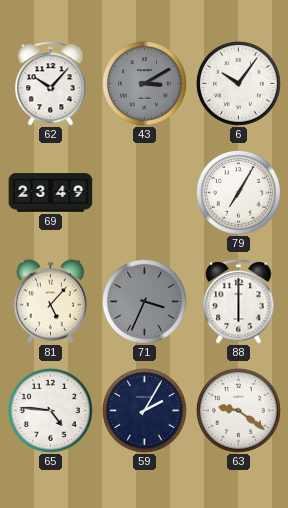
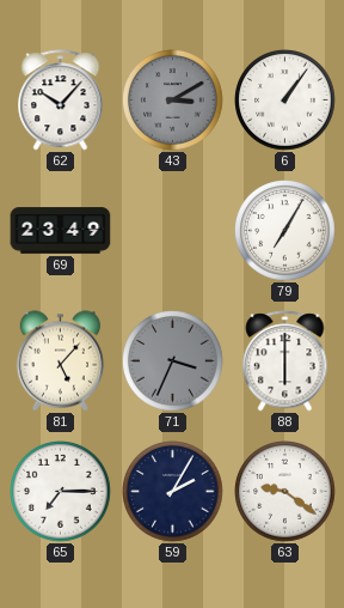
6: 10:06 -> 1:06
65: 4:46 -> 7:15
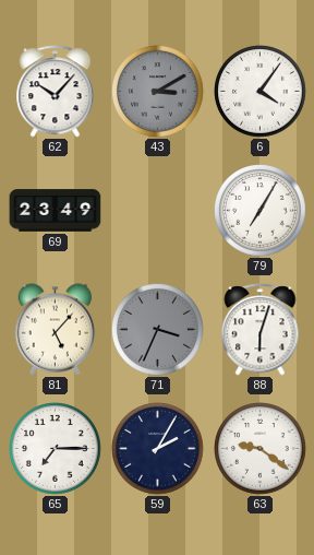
6: 1:06 -> 4:06
88: 6:00 -> 6:03
